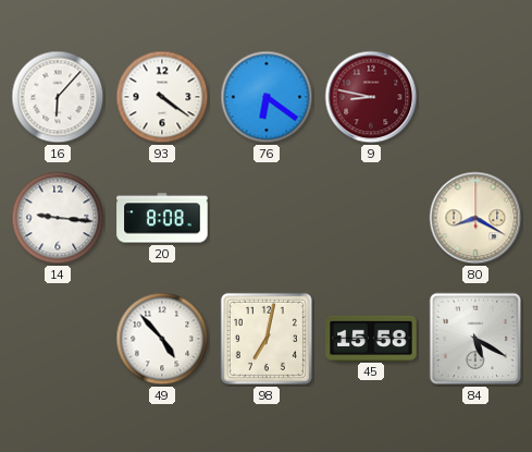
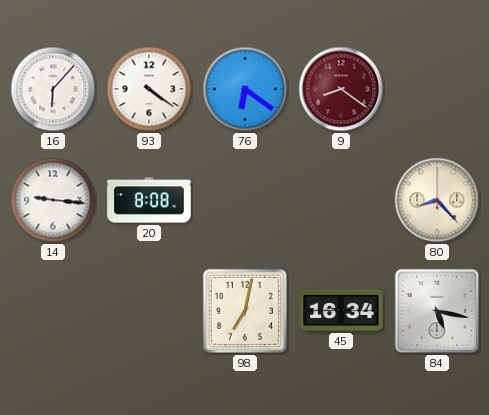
9: 8:47 -> 8:21
80: 8:20 -> 8:23
49: 4:53 -> none
45: 15:58 -> 16:34
84: 5:20 -> 5:17
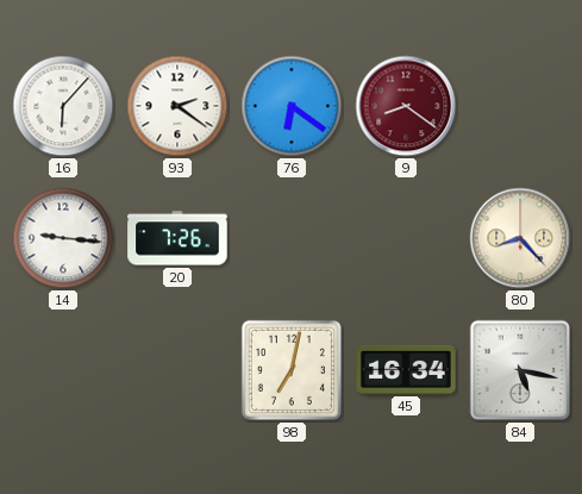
93: 4:21 -> 2:21
20: 8:08 -> 7:26
